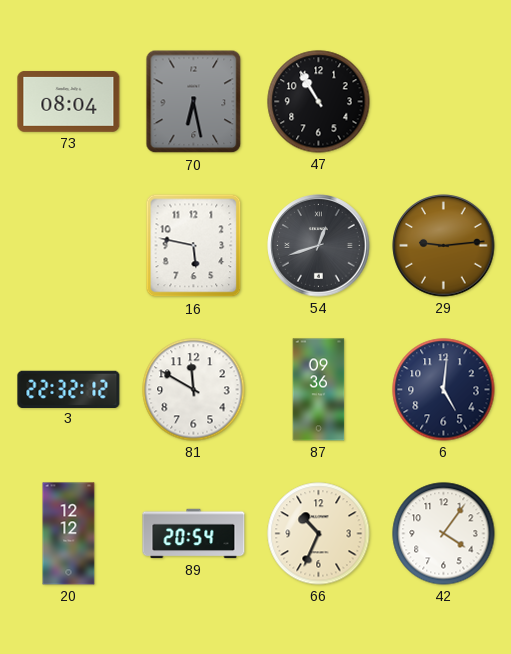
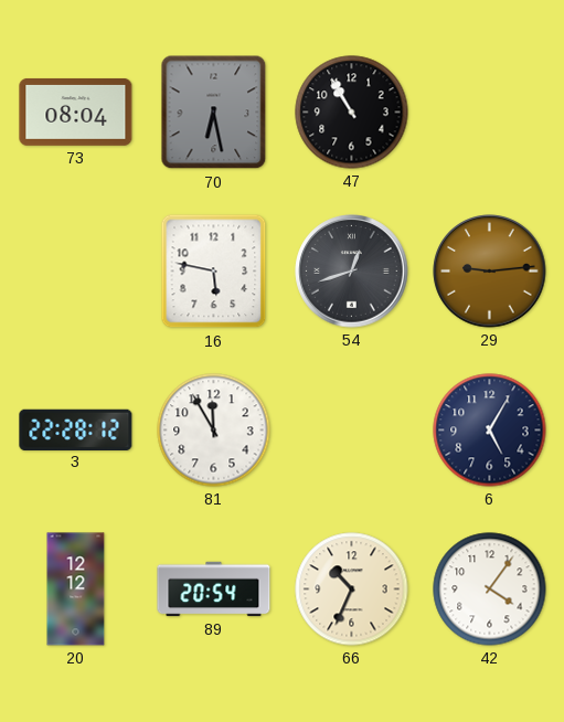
3: 22:32 -> 22:28
81: 11:50 -> 11:55
87: 09:36 -> none
6: 5:01 -> 5:05
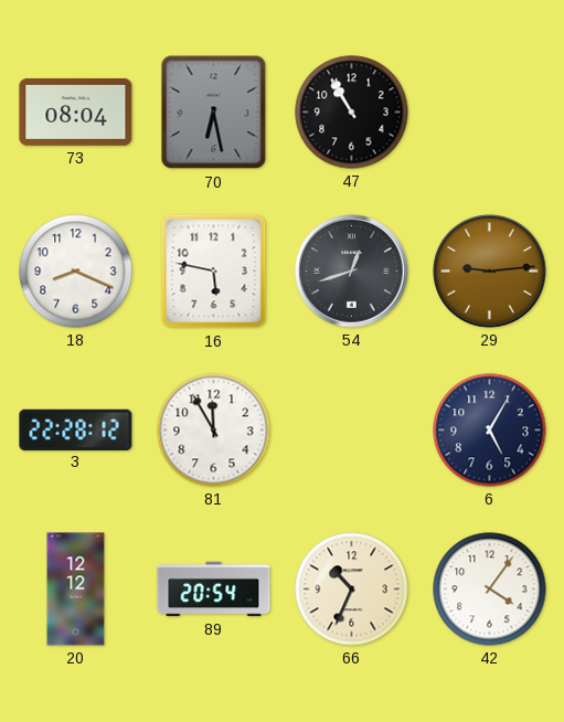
18: none -> 8:19
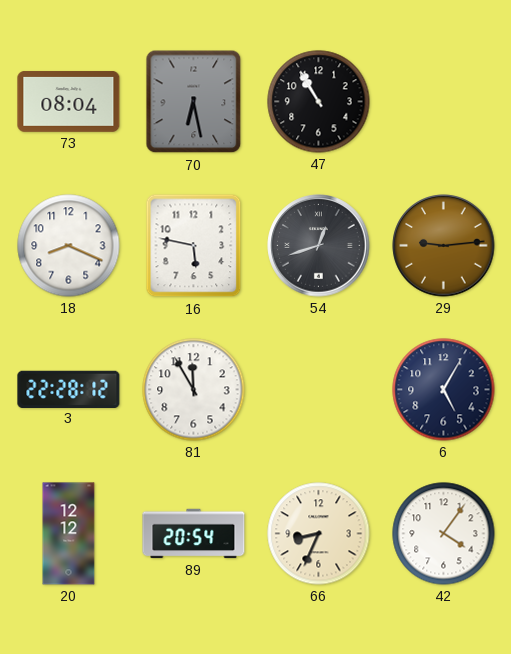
66: 10:34 -> 8:34
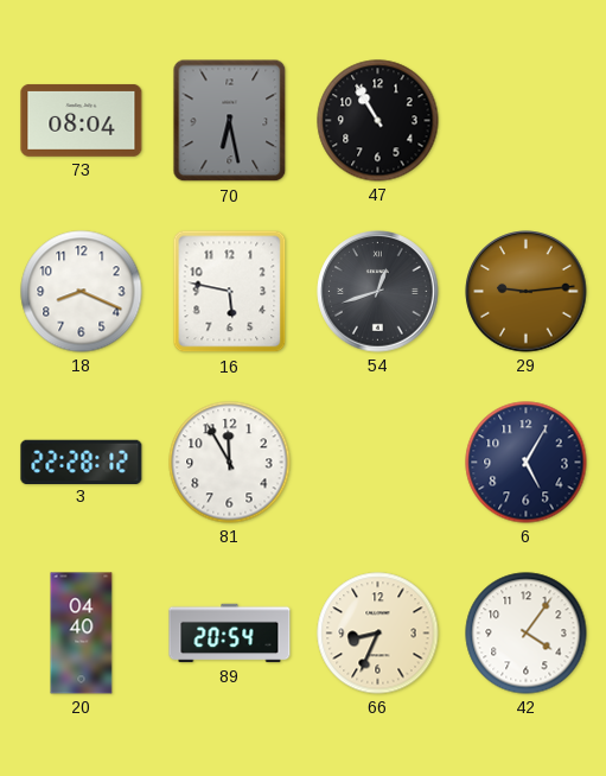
20: 12:12 -> 04:40
